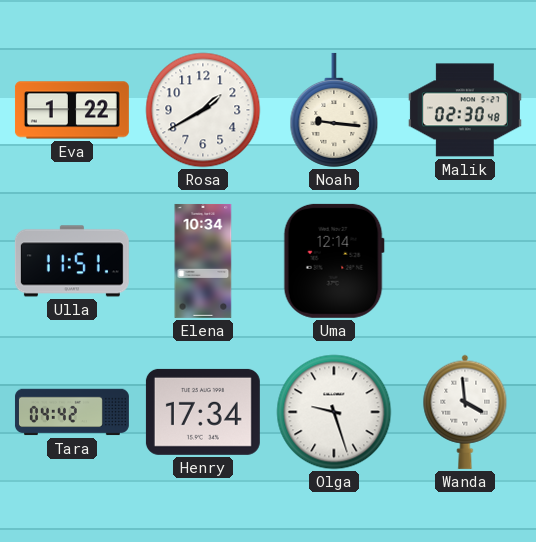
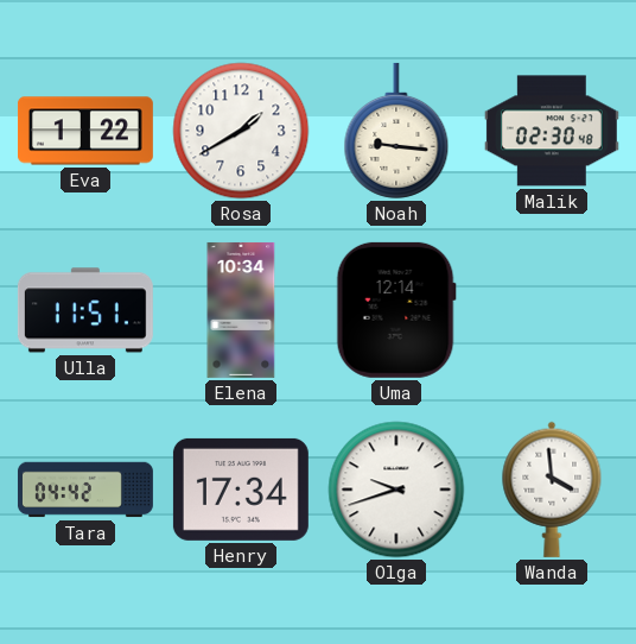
Olga: 9:27 -> 9:42
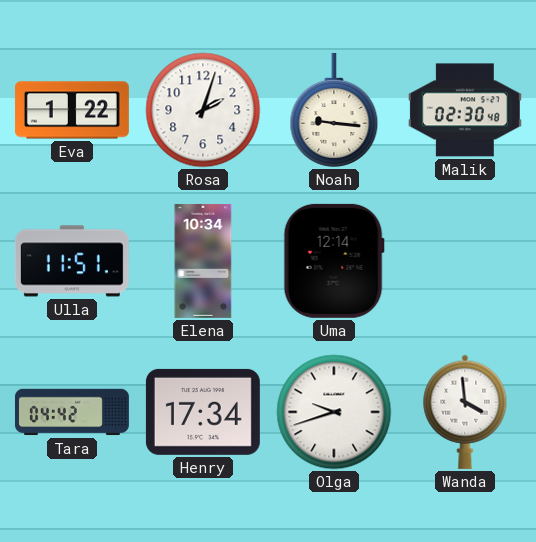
Rosa: 1:40 -> 2:03
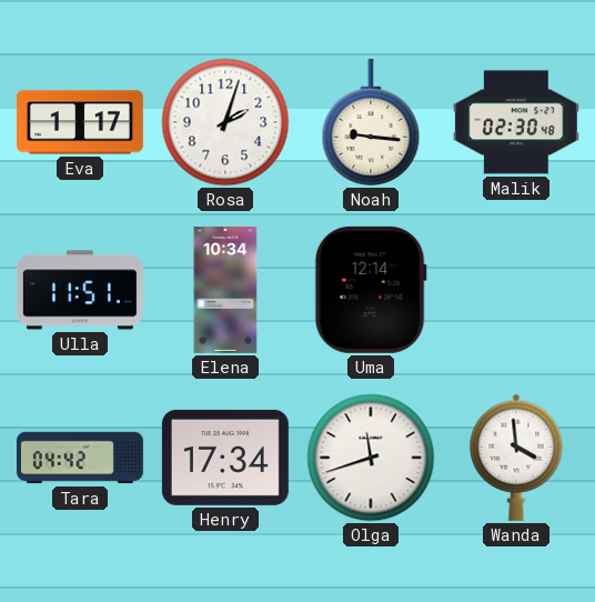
Eva: 1:22 -> 1:17
Olga: 9:42 -> 11:42
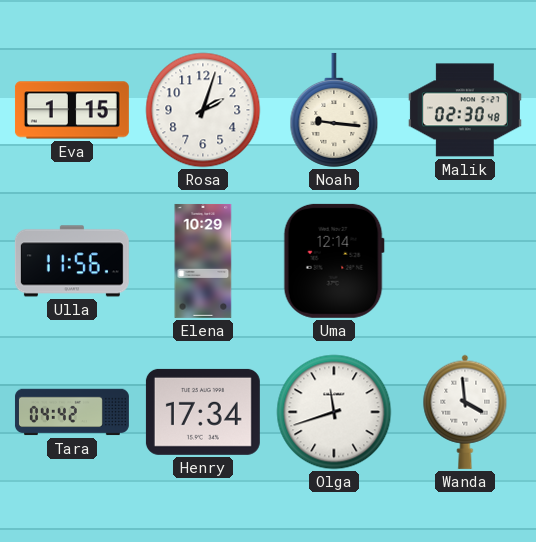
Eva: 1:17 -> 1:15
Ulla: 11:51 -> 11:56
Elena: 10:34 -> 10:29
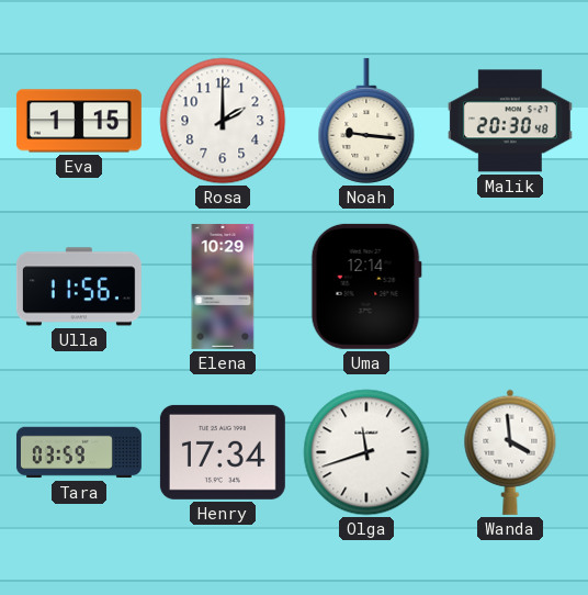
Rosa: 2:03 -> 2:00
Malik: 02:30 -> 20:30
Tara: 04:42 -> 03:59
